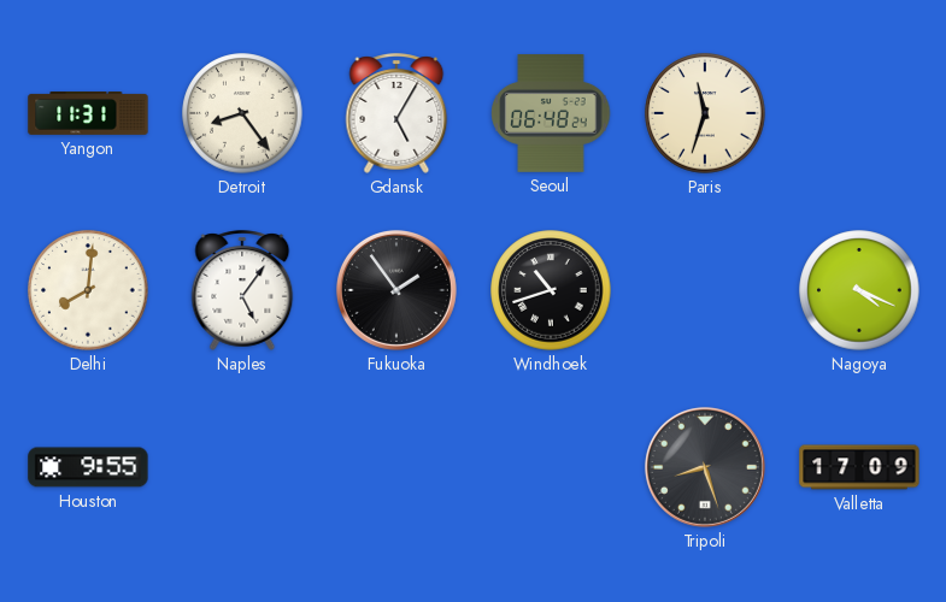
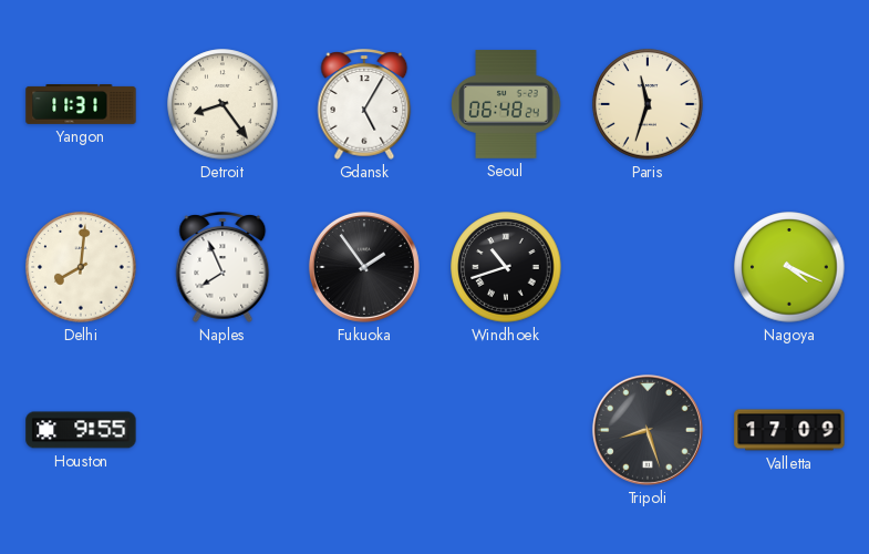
Naples: 5:06 -> 7:56
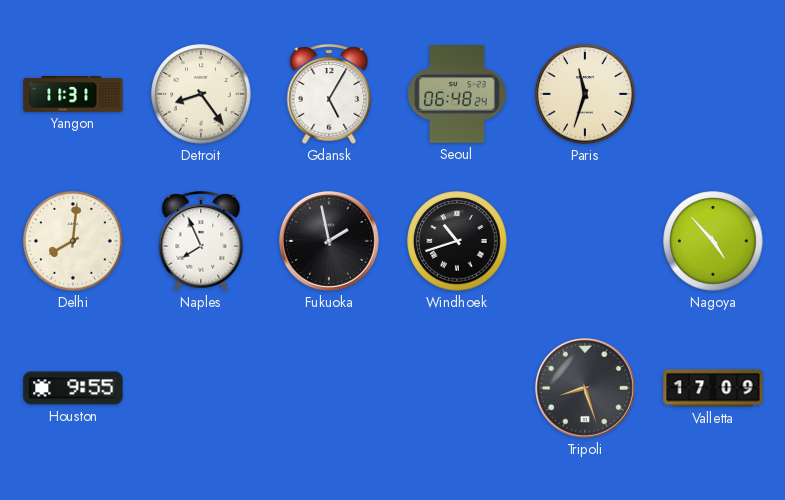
Fukuoka: 1:54 -> 1:58
Nagoya: 4:19 -> 4:53
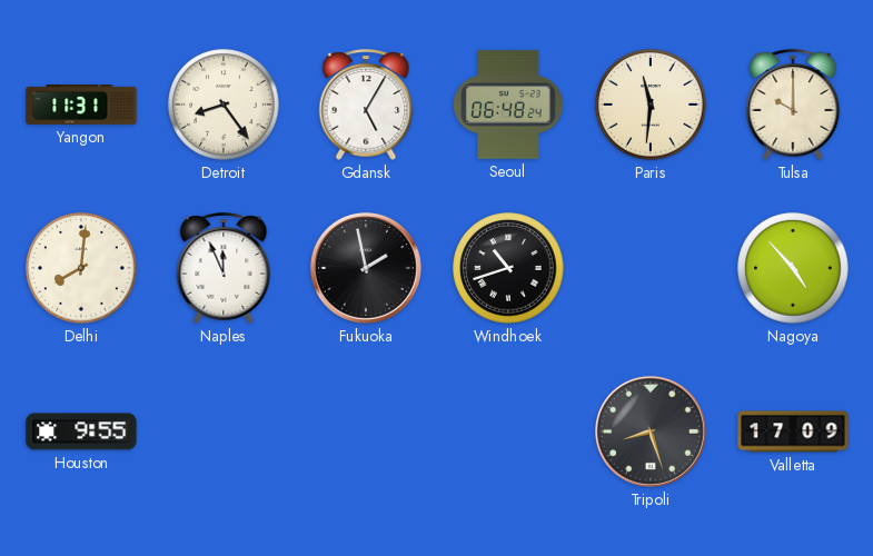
Paris: 11:33 -> 11:31
Tulsa: none -> 10:00
Naples: 7:56 -> 11:56
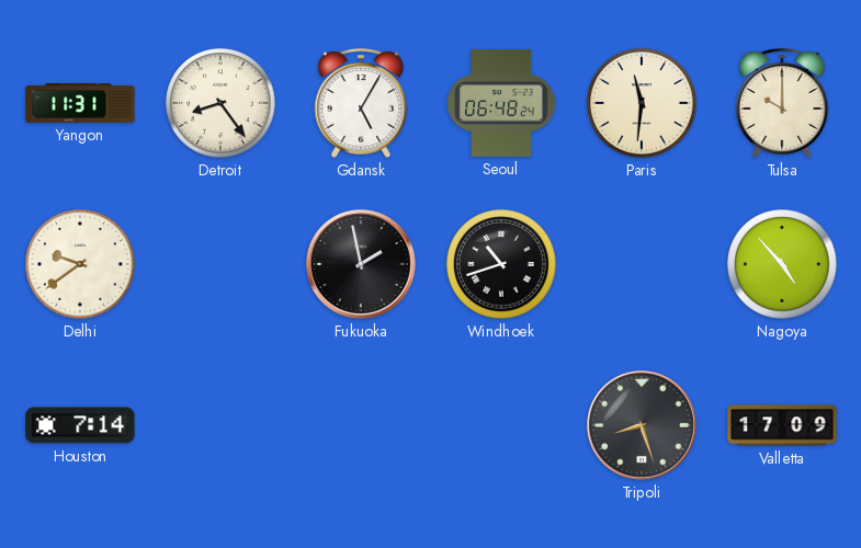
Delhi: 8:01 -> 9:39
Naples: 11:56 -> none
Houston: 9:55 -> 7:14
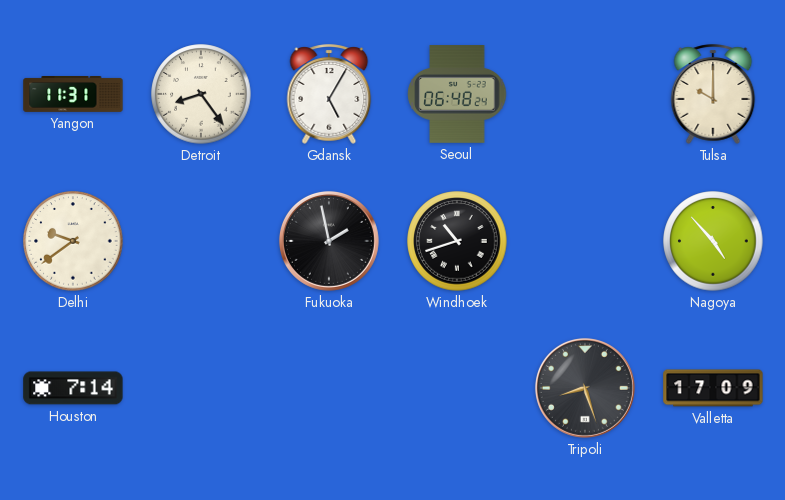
Paris: 11:31 -> none
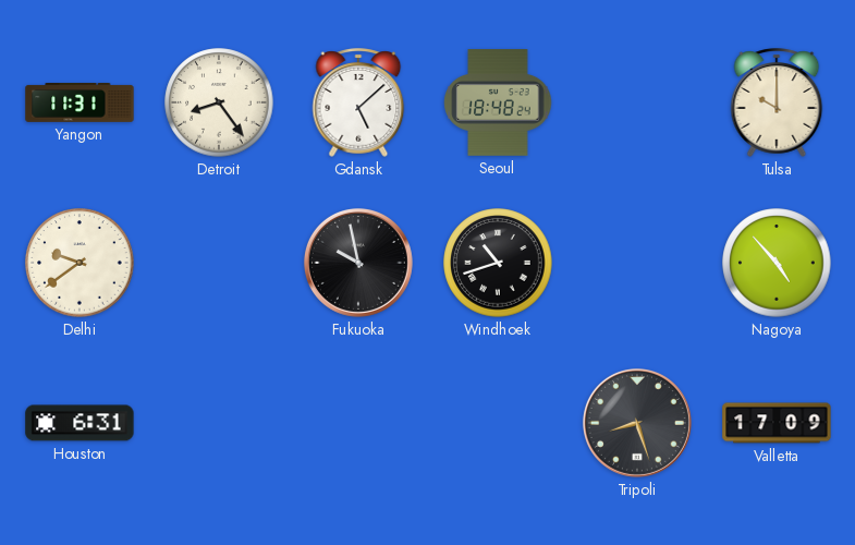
Gdansk: 5:05 -> 5:08
Seoul: 06:48 -> 18:48
Fukuoka: 1:58 -> 9:58
Houston: 7:14 -> 6:31
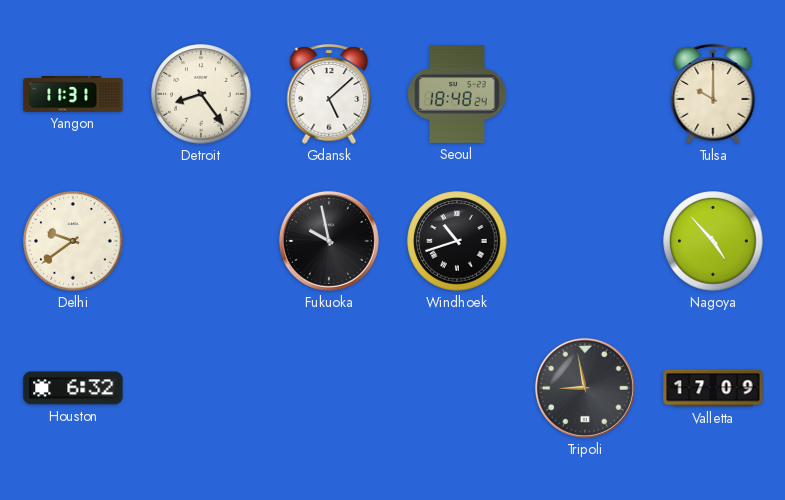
Houston: 6:31 -> 6:32
Tripoli: 8:27 -> 8:58
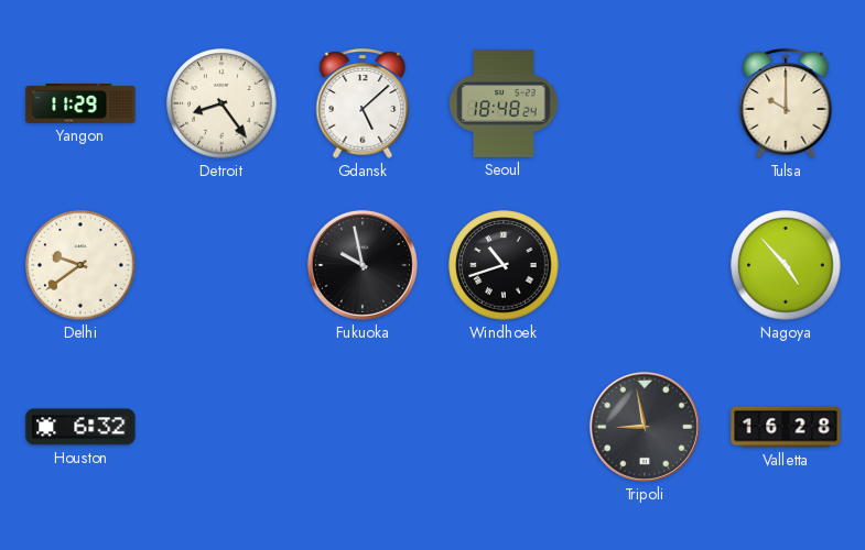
Yangon: 11:31 -> 11:29
Valletta: 17:09 -> 16:28
